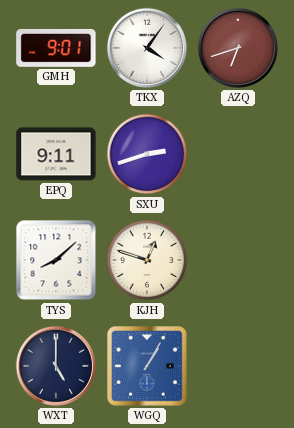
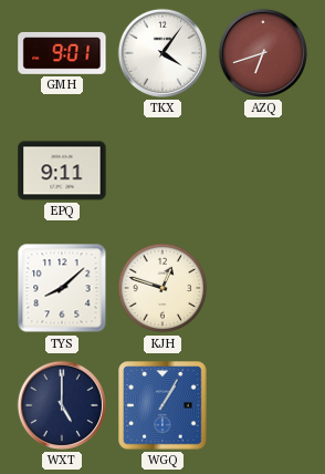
SXU: 2:42 -> none
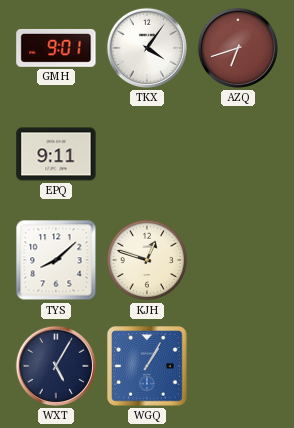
WXT: 5:00 -> 5:05
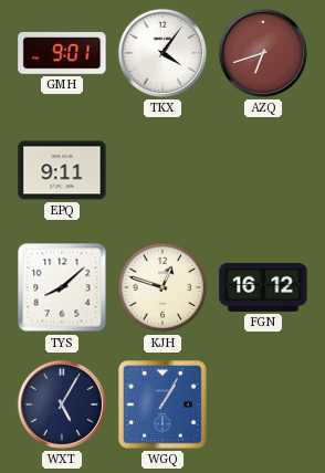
FGN: none -> 16:12
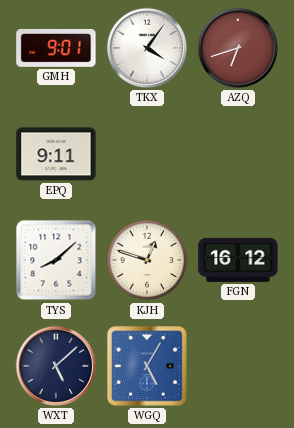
WXT: 5:05 -> 5:08
WGQ: 1:05 -> 5:05
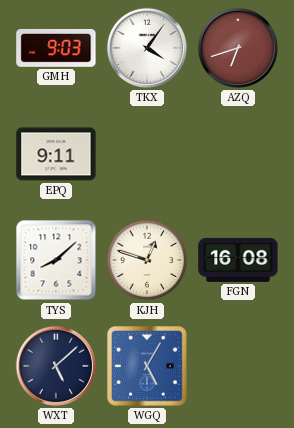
GMH: 9:01 -> 9:03
FGN: 16:12 -> 16:08
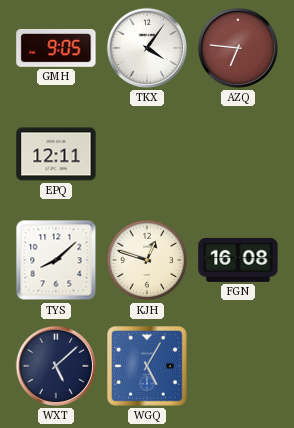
GMH: 9:03 -> 9:05
AZQ: 6:42 -> 6:46
EPQ: 9:11 -> 12:11
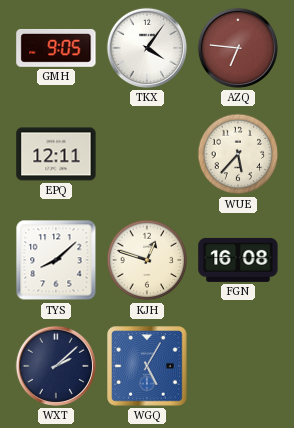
WUE: none -> 5:37
WXT: 5:08 -> 2:08
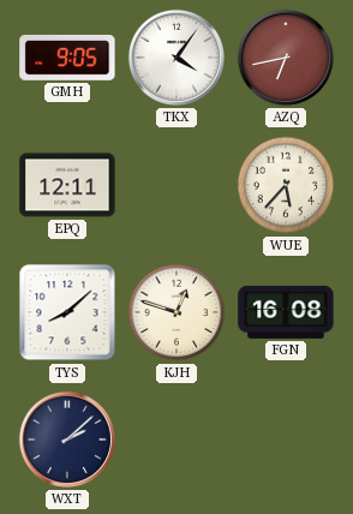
AZQ: 6:46 -> 6:43
WGQ: 5:05 -> none
